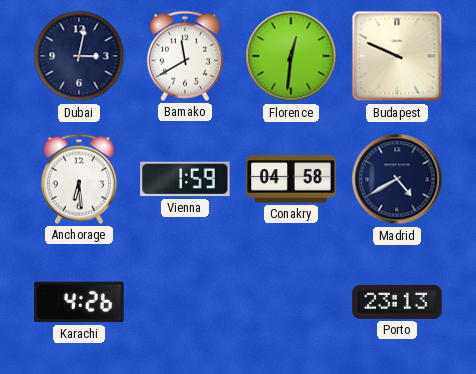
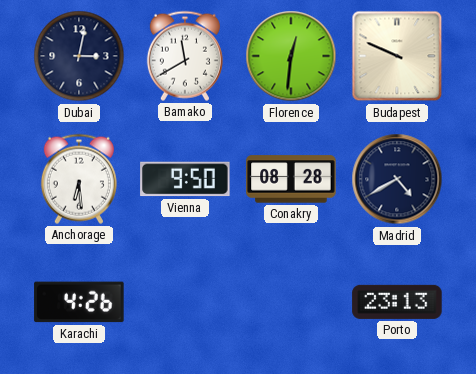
Vienna: 1:59 -> 9:50
Conakry: 04:58 -> 08:28
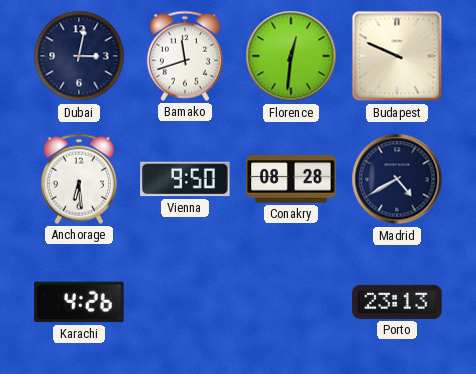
Bamako: 11:40 -> 11:42
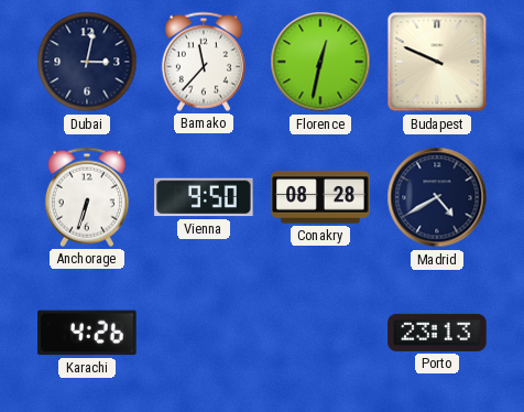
Bamako: 11:42 -> 11:37
Florence: 12:31 -> 12:32
Anchorage: 6:29 -> 6:33
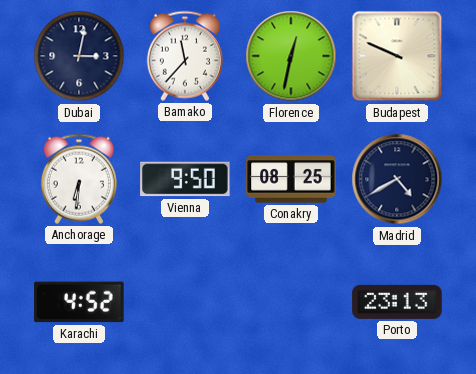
Anchorage: 6:33 -> 6:31
Conakry: 08:28 -> 08:25
Karachi: 4:26 -> 4:52
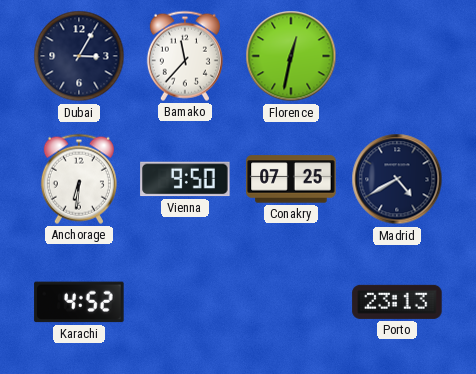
Dubai: 3:02 -> 3:05
Budapest: 9:49 -> none
Conakry: 08:25 -> 07:25
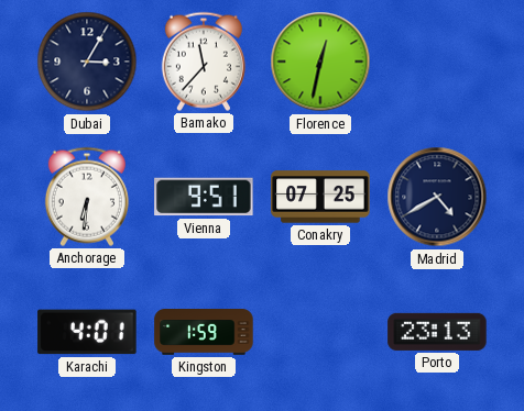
Vienna: 9:50 -> 9:51
Karachi: 4:52 -> 4:01
Kingston: none -> 1:59
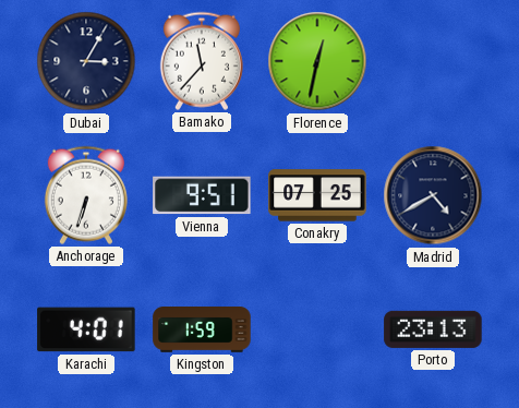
Anchorage: 6:31 -> 6:33
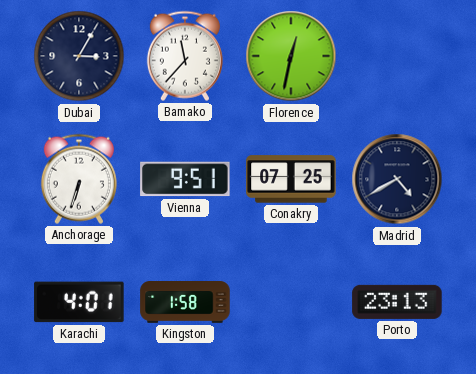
Kingston: 1:59 -> 1:58
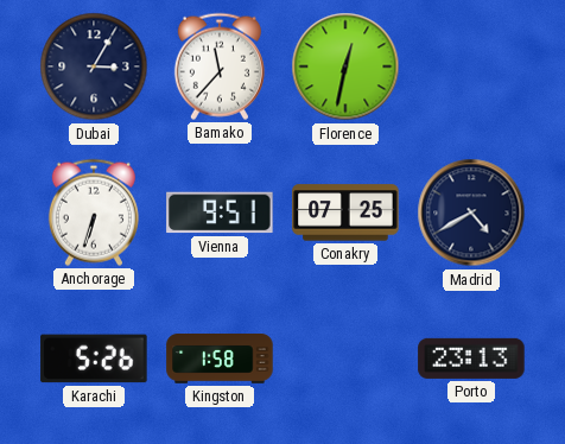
Karachi: 4:01 -> 5:26
